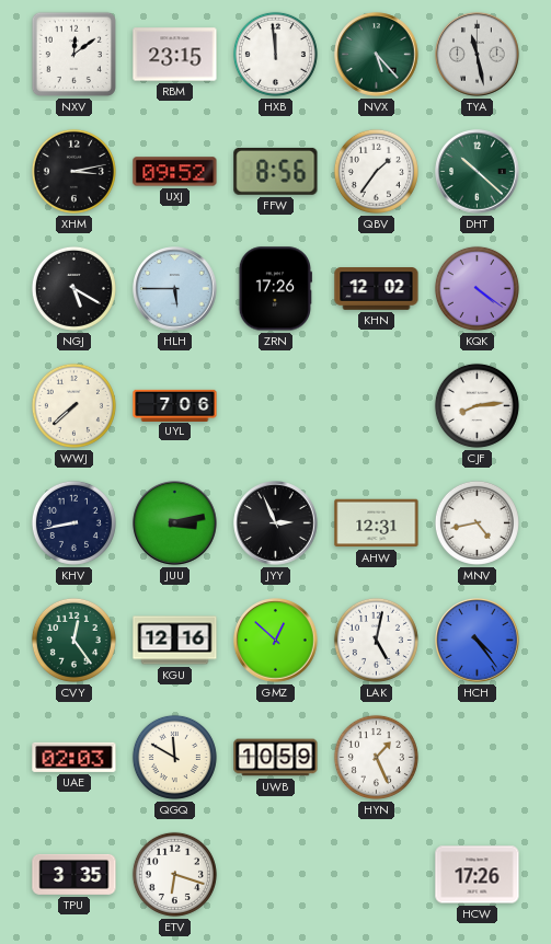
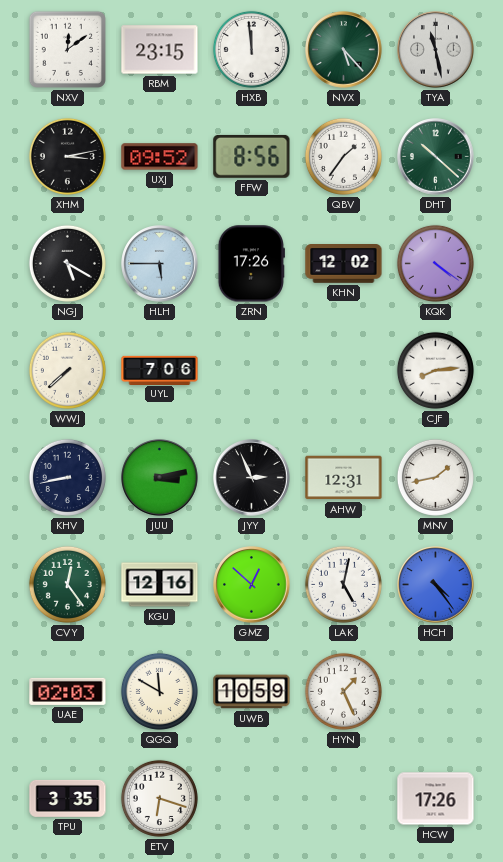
MNV: 4:43 -> 1:43
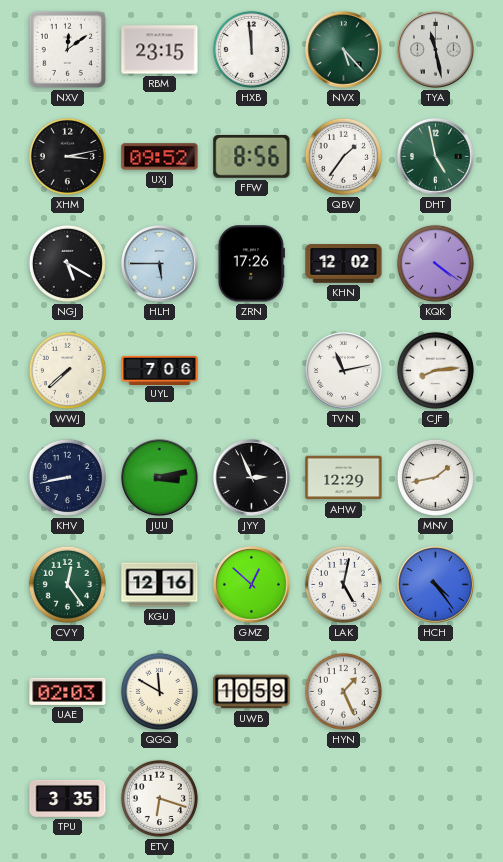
DHT: 10:22 -> 4:58
TVN: none -> 11:13
AHW: 12:31 -> 12:29
HCW: 17:26 -> none
